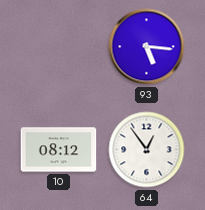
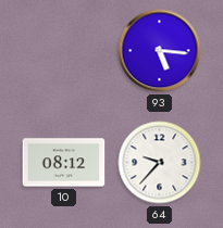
64: 12:54 -> 9:37
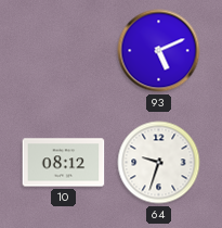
93: 5:16 -> 5:11
64: 9:37 -> 9:33
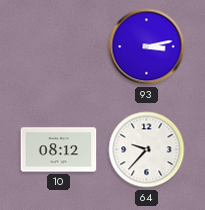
93: 5:11 -> 3:13
64: 9:33 -> 9:37
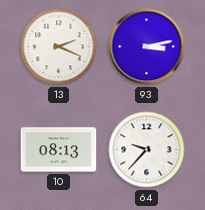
13: none -> 2:19
10: 08:12 -> 08:13
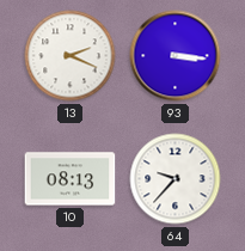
93: 3:13 -> 3:16
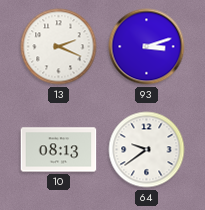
93: 3:16 -> 3:12
64: 9:37 -> 9:39
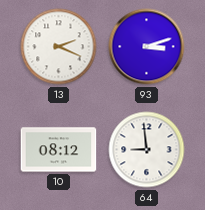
10: 08:13 -> 08:12
64: 9:39 -> 8:59
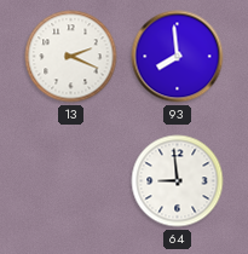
93: 3:12 -> 7:59
10: 08:12 -> none
